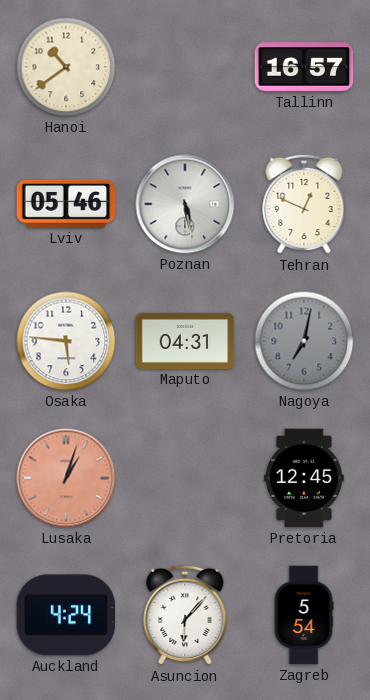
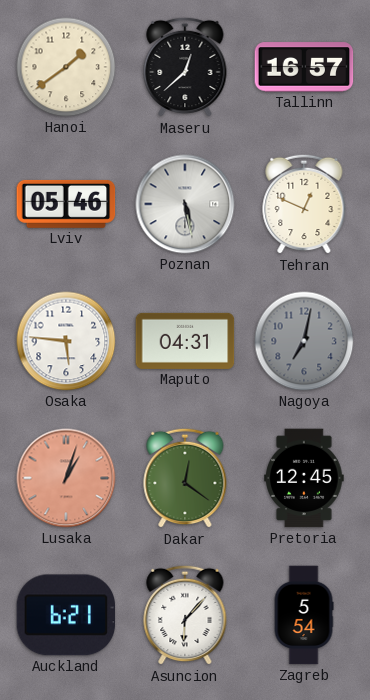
Hanoi: 10:39 -> 1:39
Maseru: none -> 12:38
Dakar: none -> 12:21
Auckland: 4:24 -> 6:21
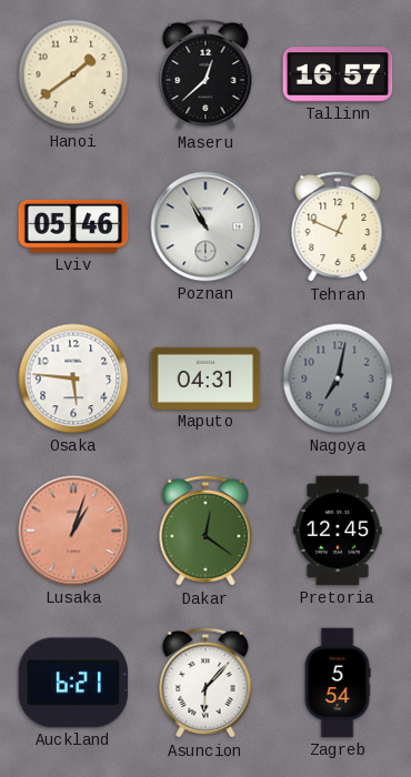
Poznan: 5:28 -> 10:55
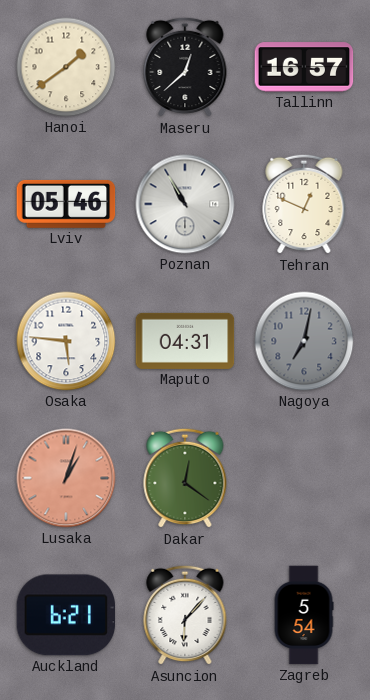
Pretoria: 12:45 -> none
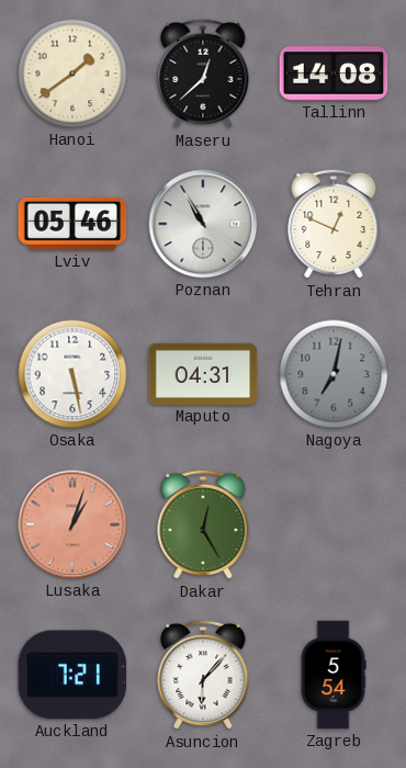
Tallinn: 16:57 -> 14:08
Osaka: 5:46 -> 5:28
Dakar: 12:21 -> 12:25
Auckland: 6:21 -> 7:21
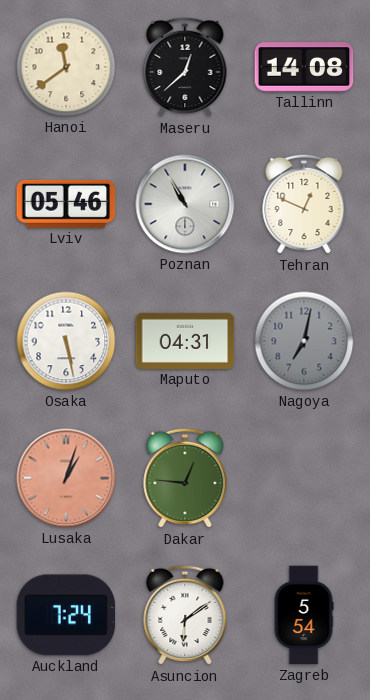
Hanoi: 1:39 -> 11:39
Dakar: 12:25 -> 12:46
Auckland: 7:21 -> 7:24
Asuncion: 6:07 -> 6:09
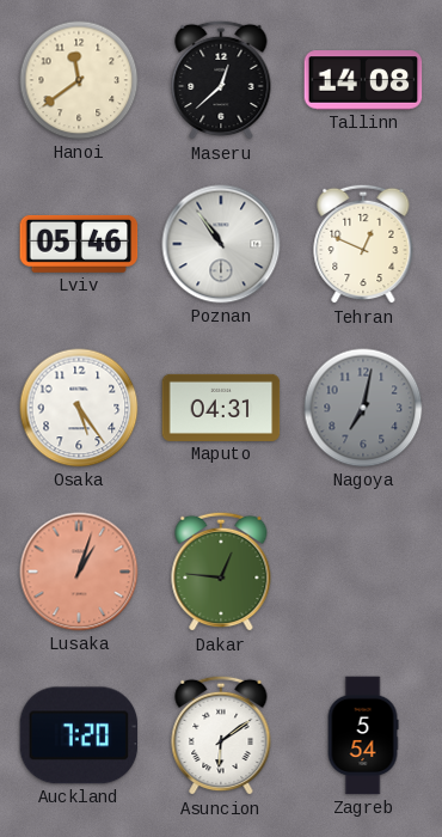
Poznan: 10:55 -> 10:54
Osaka: 5:28 -> 5:24
Auckland: 7:24 -> 7:20
